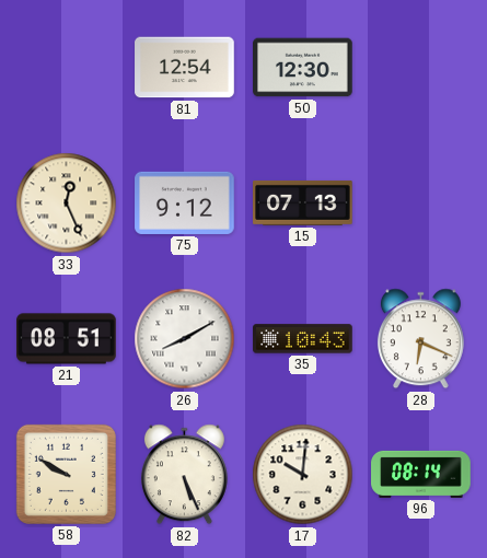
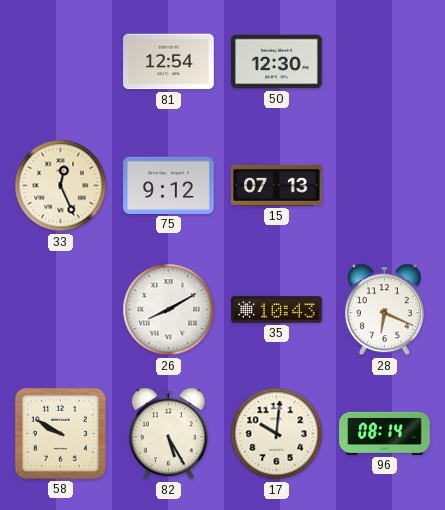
21: 08:51 -> none
82: 5:26 -> 5:25
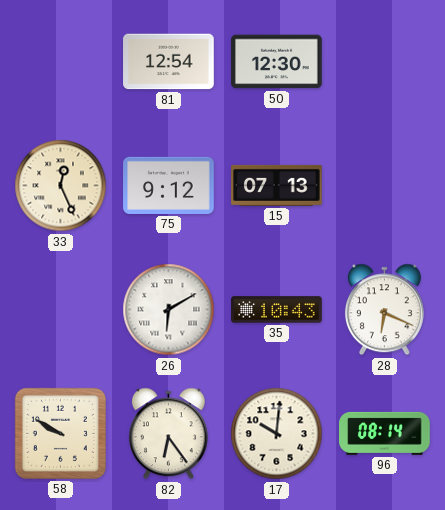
26: 8:10 -> 6:10
82: 5:25 -> 6:24
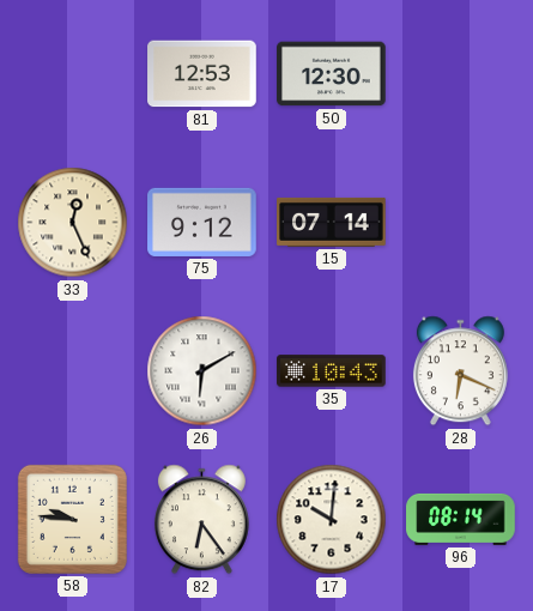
81: 12:54 -> 12:53
15: 07:13 -> 07:14
58: 9:50 -> 9:46
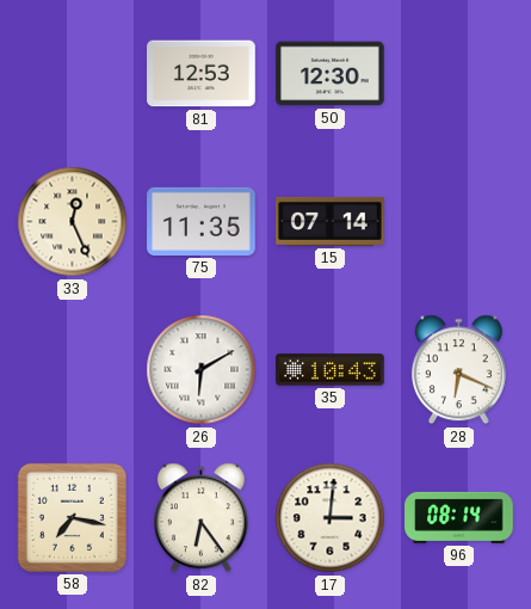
75: 9:12 -> 11:35
58: 9:46 -> 7:17
17: 10:01 -> 3:01
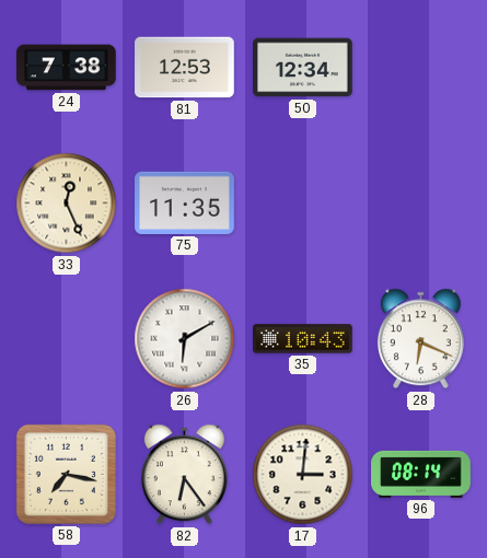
24: none -> 7:38
50: 12:30 -> 12:34
15: 07:14 -> none
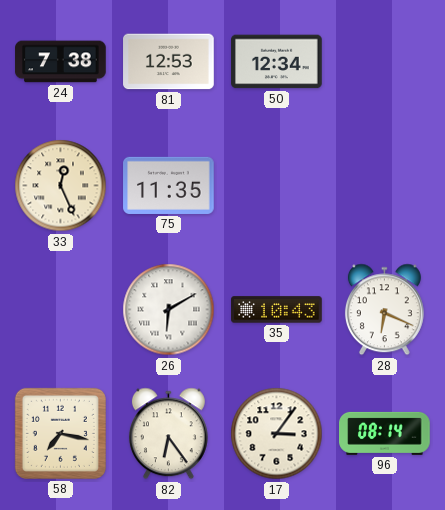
17: 3:01 -> 3:06
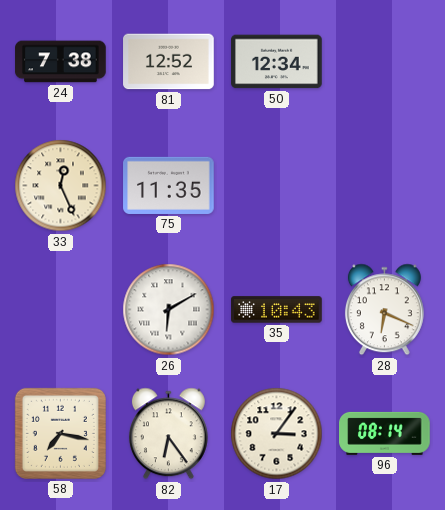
81: 12:53 -> 12:52
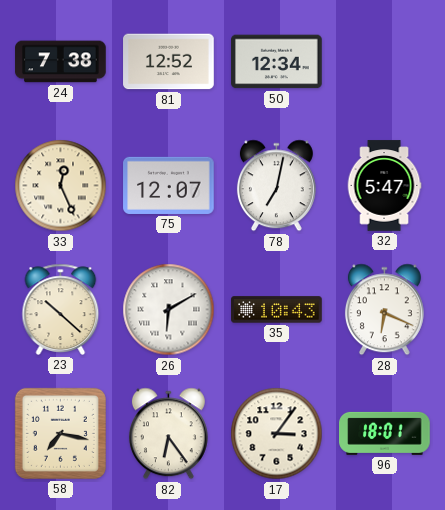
75: 11:35 -> 12:07
78: none -> 7:02
32: none -> 5:47
23: none -> 10:22
96: 08:14 -> 18:01
